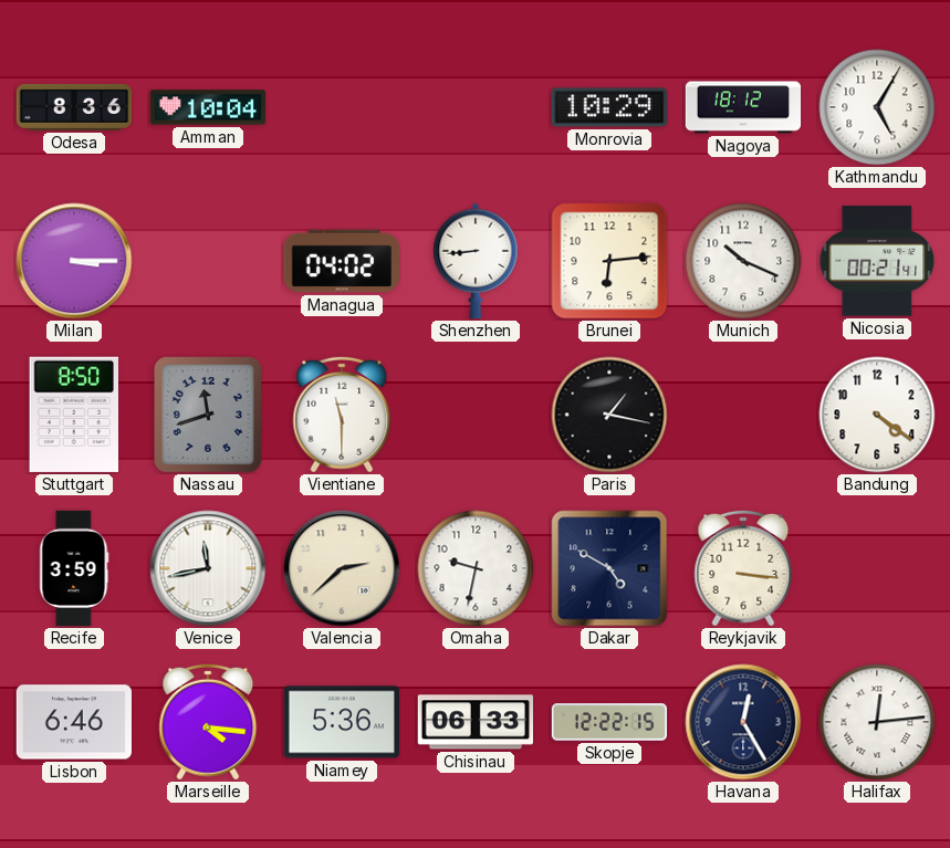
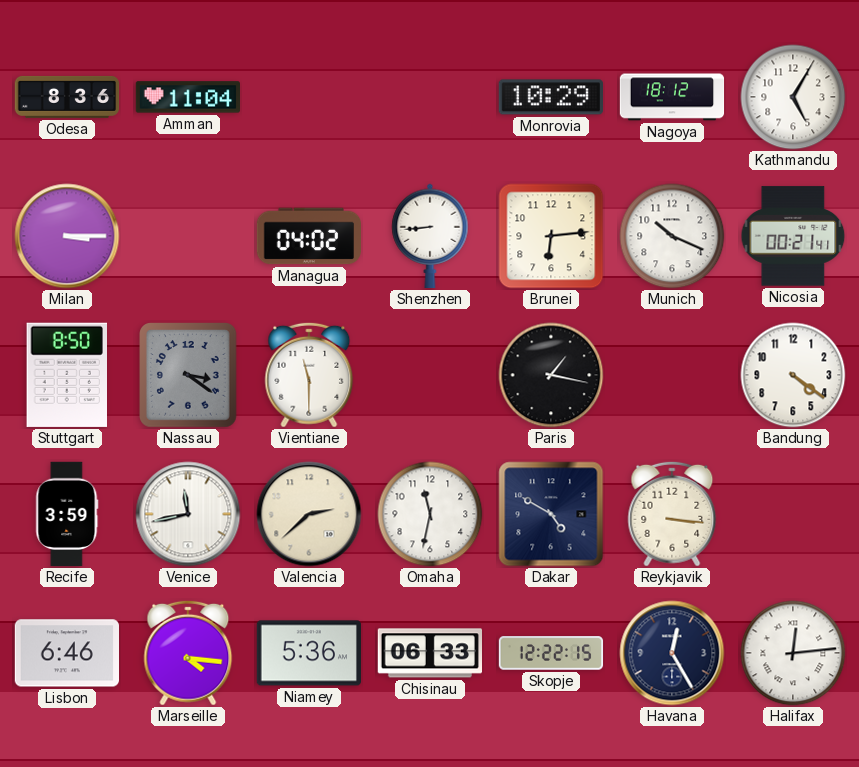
Amman: 10:04 -> 11:04
Nassau: 11:42 -> 3:21
Omaha: 9:32 -> 11:32
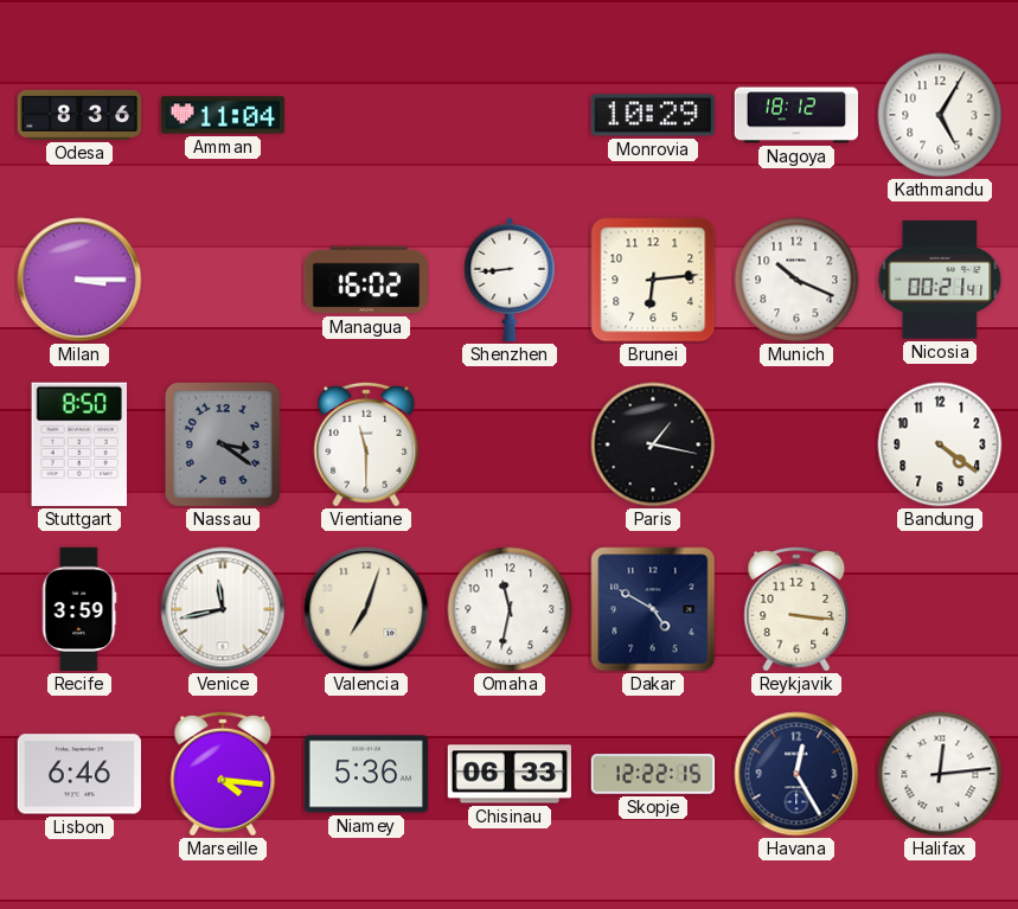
Managua: 04:02 -> 16:02
Valencia: 2:38 -> 7:03
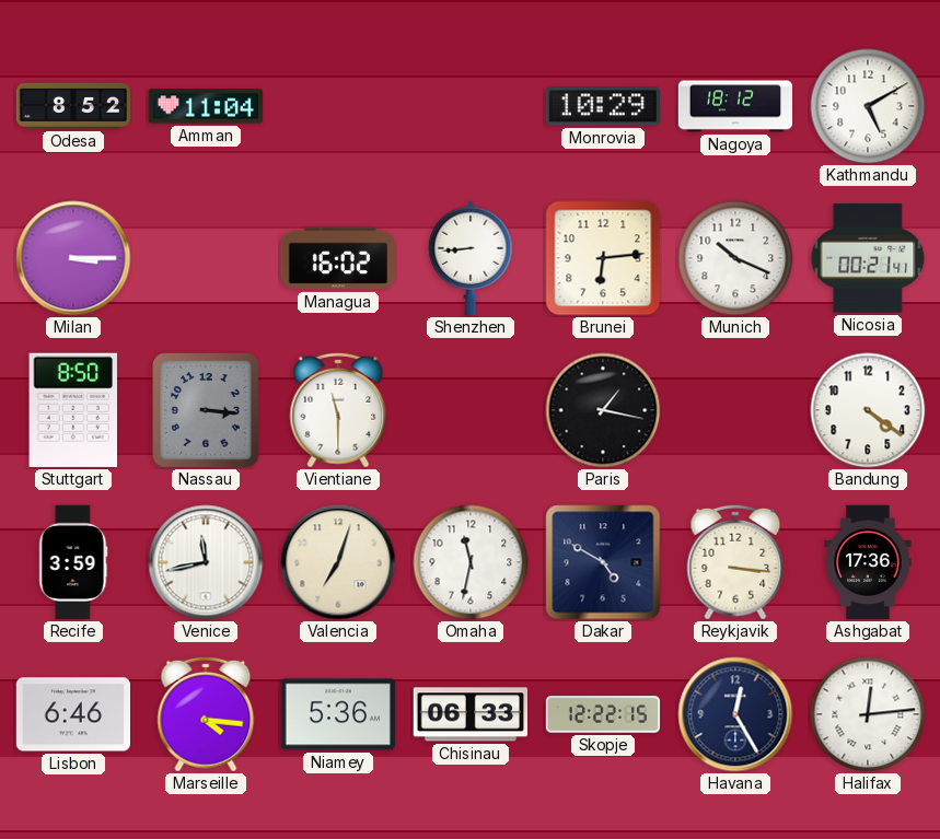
Odesa: 8:36 -> 8:52
Kathmandu: 5:05 -> 5:10
Nassau: 3:21 -> 3:16
Ashgabat: none -> 17:36
